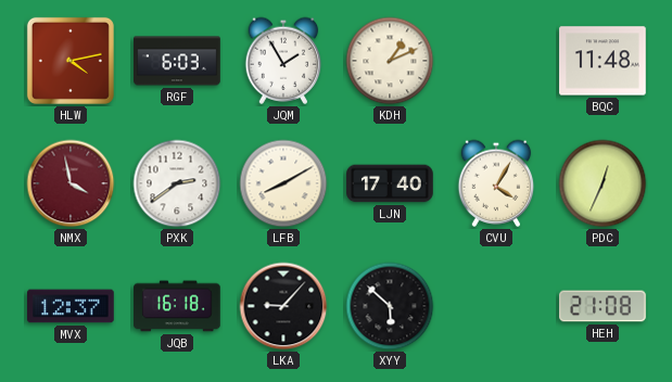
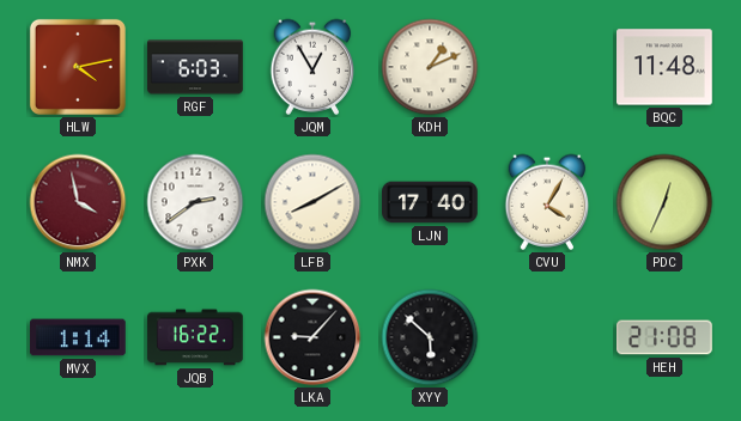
JQM: 1:55 -> 12:55
MVX: 12:37 -> 1:14
JQB: 16:18 -> 16:22
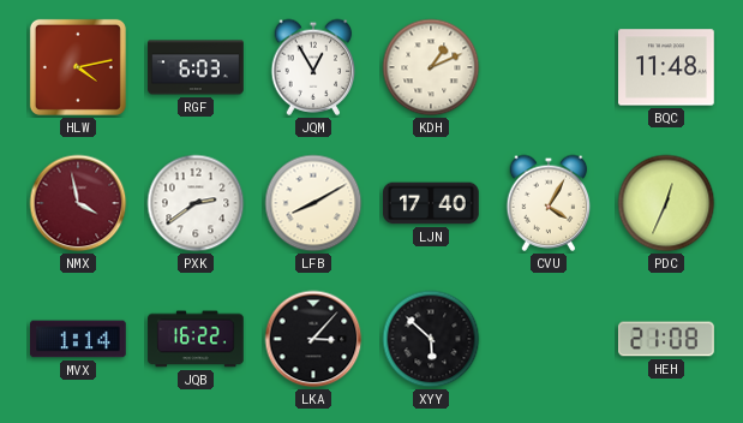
LKA: 9:07 -> 3:07
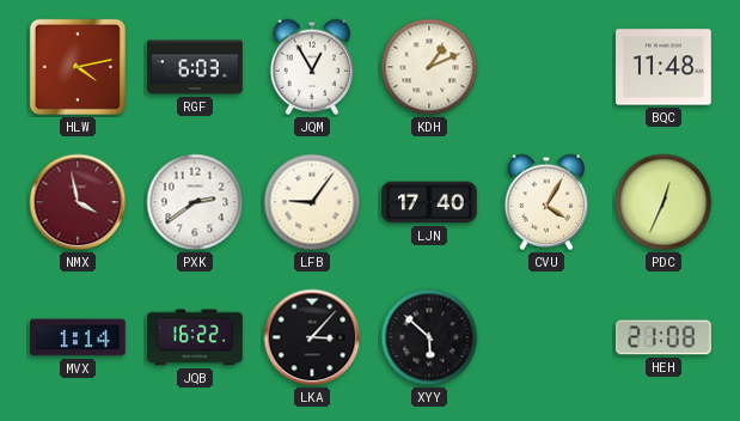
LFB: 8:10 -> 9:06
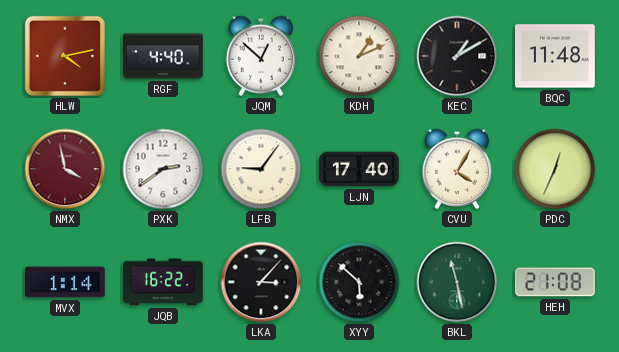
RGF: 6:03 -> 4:40
JQM: 12:55 -> 12:52
KEC: none -> 1:10
BKL: none -> 11:28
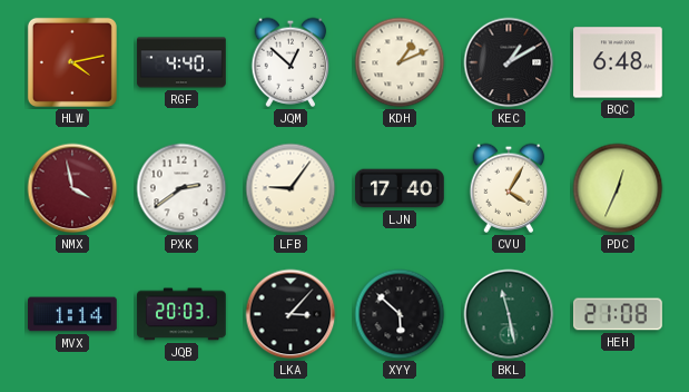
BQC: 11:48 -> 6:48
JQB: 16:22 -> 20:03
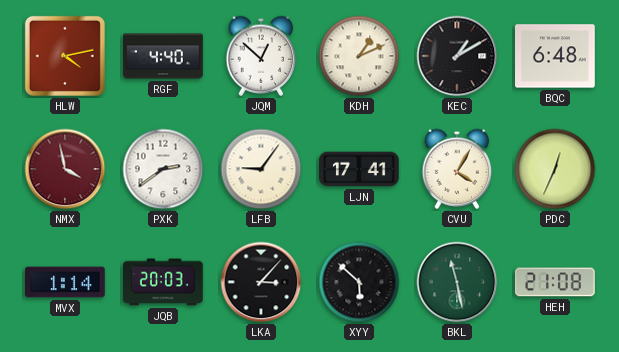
LJN: 17:40 -> 17:41
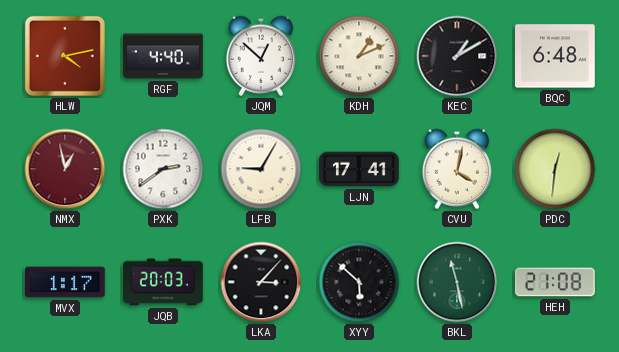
NMX: 3:58 -> 12:58
LFB: 9:06 -> 9:05
CVU: 4:05 -> 4:02
PDC: 12:34 -> 12:31
MVX: 1:14 -> 1:17
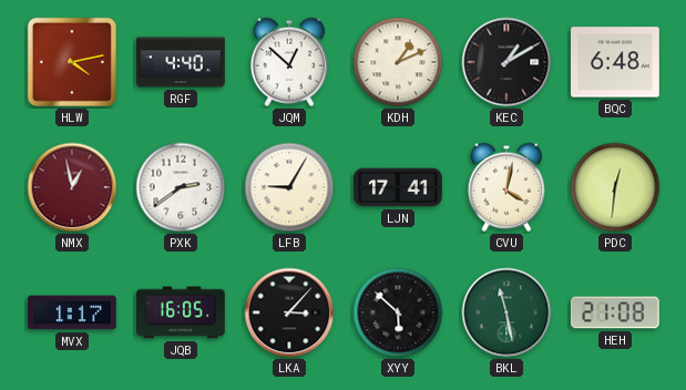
JQB: 20:03 -> 16:05
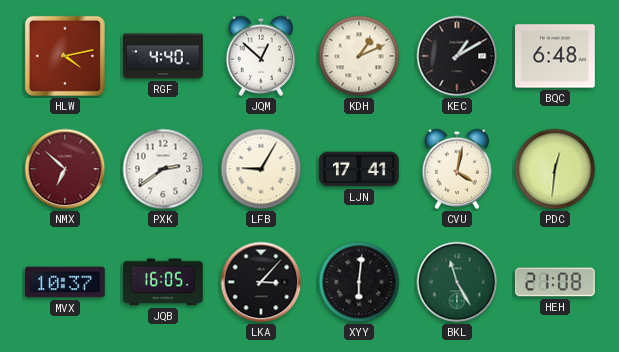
NMX: 12:58 -> 6:52
MVX: 1:17 -> 10:37
XYY: 5:52 -> 6:01
BKL: 11:28 -> 11:25
